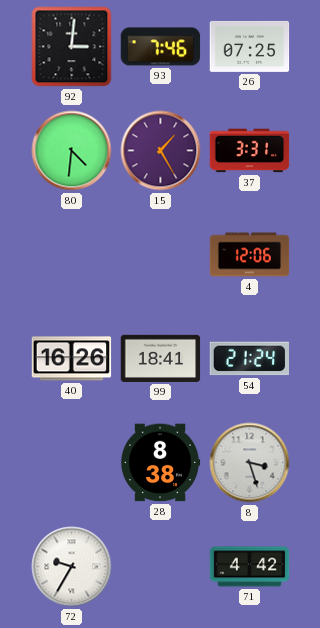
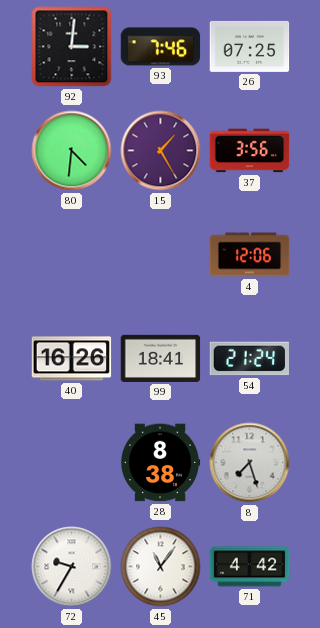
37: 3:31 -> 3:56
8: 3:27 -> 7:27
45: none -> 11:06
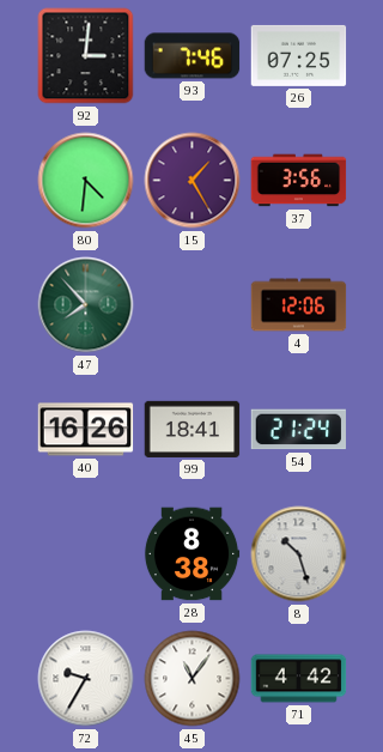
47: none -> 7:53
8: 7:27 -> 10:27
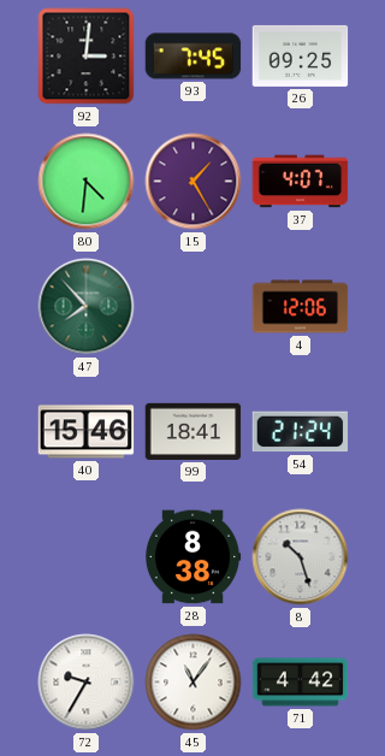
93: 7:46 -> 7:45
26: 07:25 -> 09:25
37: 3:56 -> 4:07
40: 16:26 -> 15:46
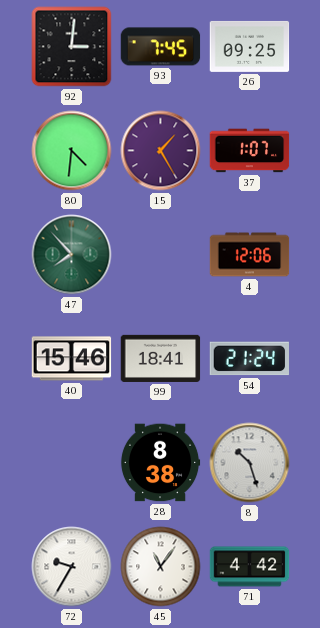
37: 4:07 -> 1:07
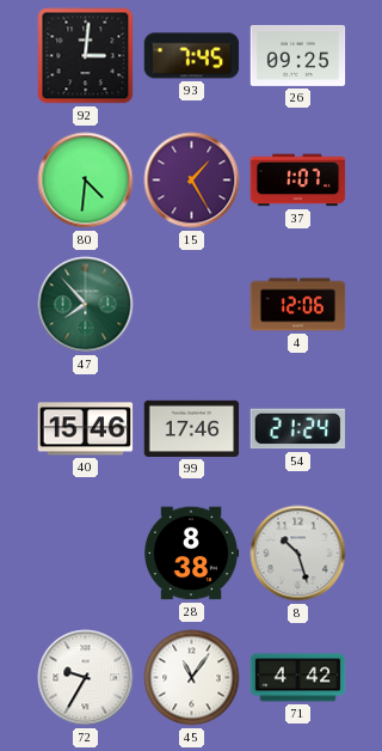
99: 18:41 -> 17:46
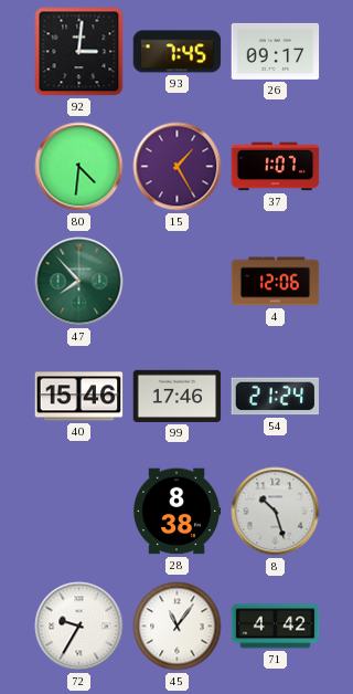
26: 09:25 -> 09:17
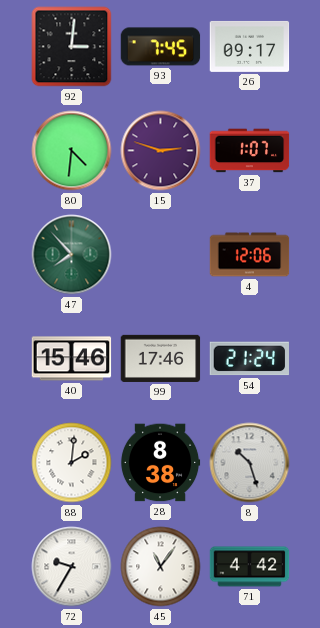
15: 1:25 -> 2:48
88: none -> 2:01
